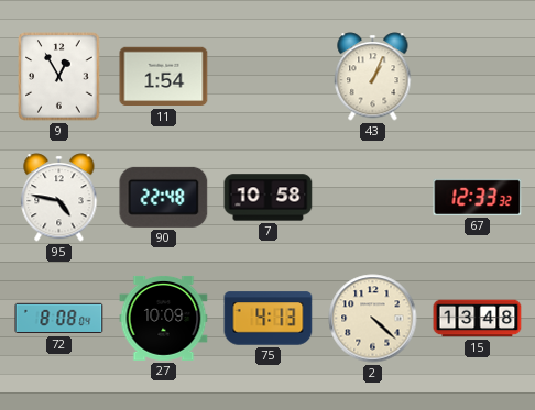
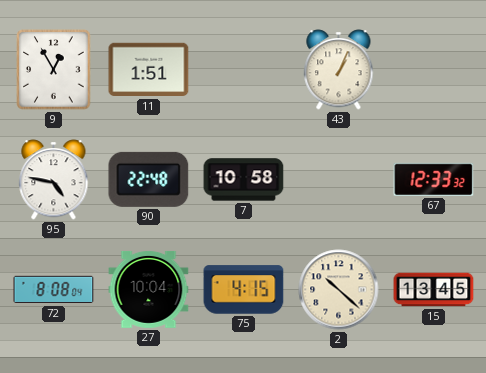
11: 1:54 -> 1:51
27: 10:09 -> 10:04
75: 4:13 -> 4:15
2: 4:22 -> 10:22
15: 13:48 -> 13:45
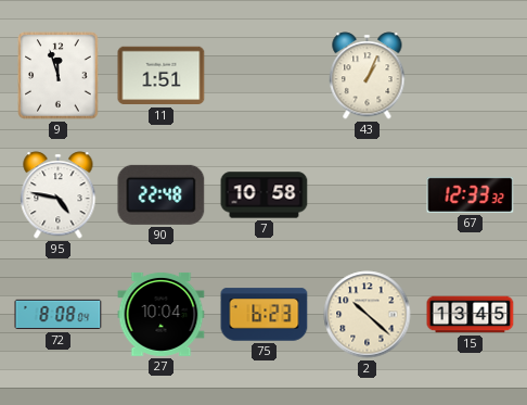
9: 12:55 -> 11:57
75: 4:15 -> 6:23
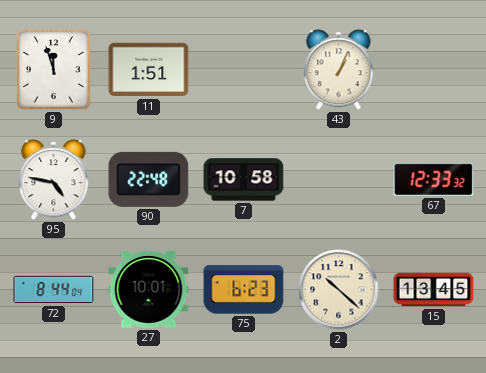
72: 8:08 -> 8:44
27: 10:04 -> 10:01
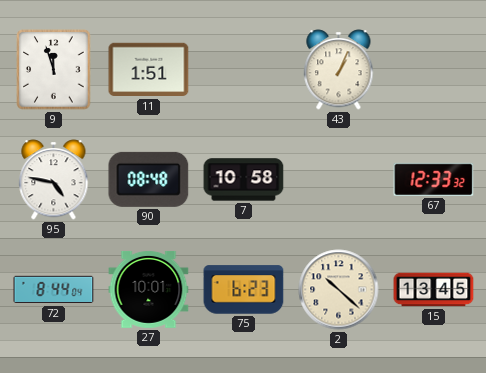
90: 22:48 -> 08:48
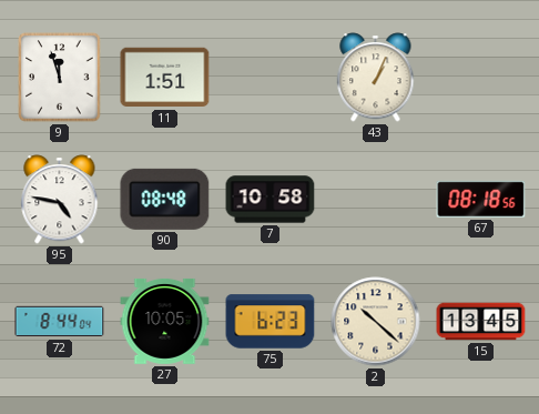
67: 12:33 -> 08:18
27: 10:01 -> 10:05
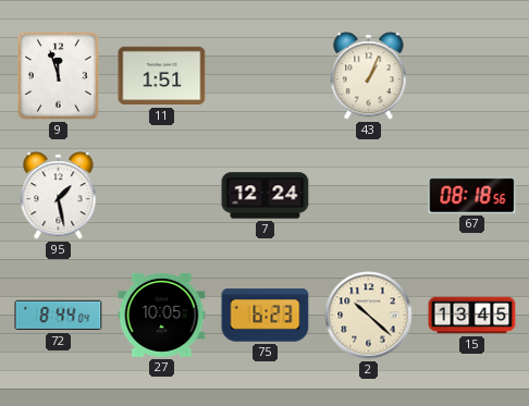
95: 4:47 -> 1:28
90: 08:48 -> none
7: 10:58 -> 12:24
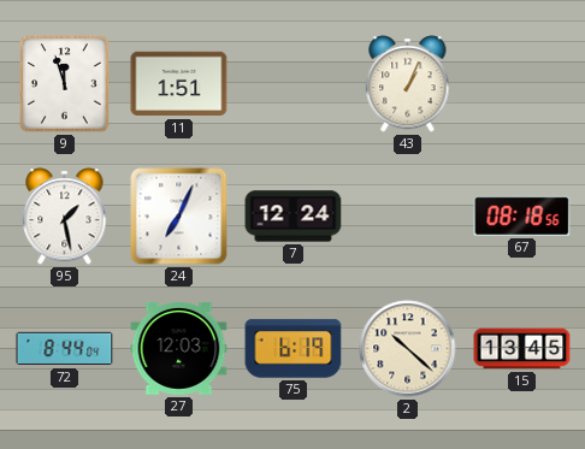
24: none -> 7:04
27: 10:05 -> 12:03
75: 6:23 -> 6:19
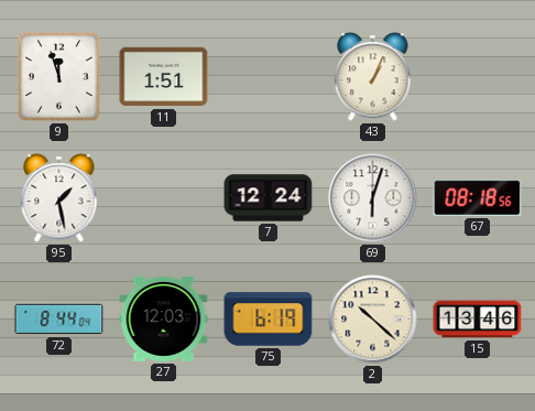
24: 7:04 -> none
69: none -> 6:03
15: 13:45 -> 13:46
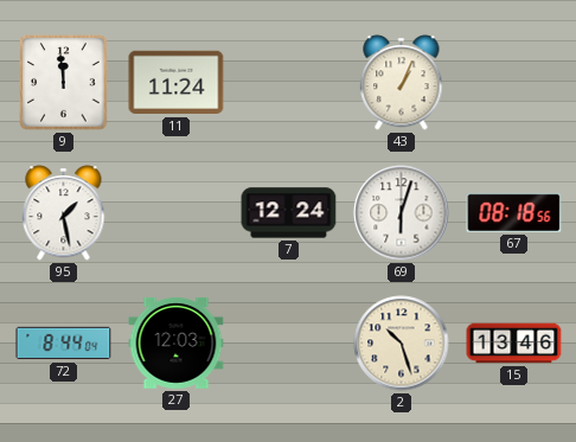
9: 11:57 -> 11:59
11: 1:51 -> 11:24
75: 6:19 -> none
2: 10:22 -> 10:27
